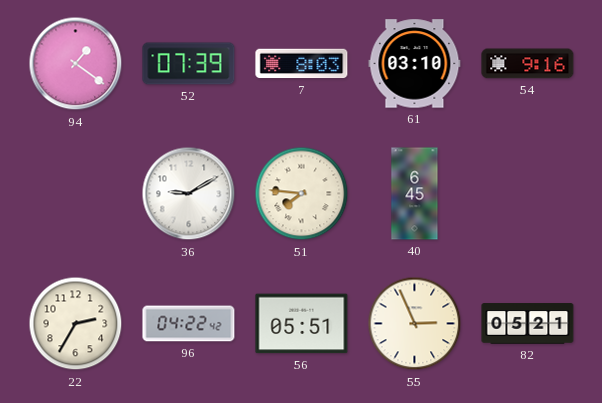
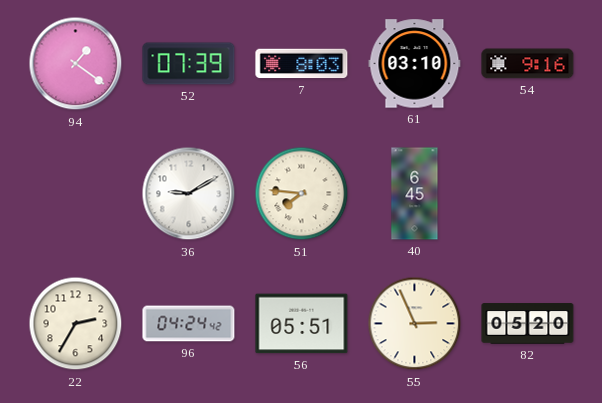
96: 04:22 -> 04:24
82: 05:21 -> 05:20
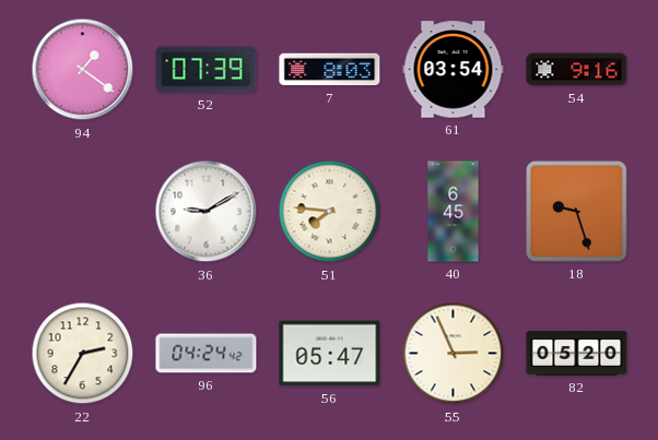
61: 03:10 -> 03:54
18: none -> 9:27
56: 05:51 -> 05:47
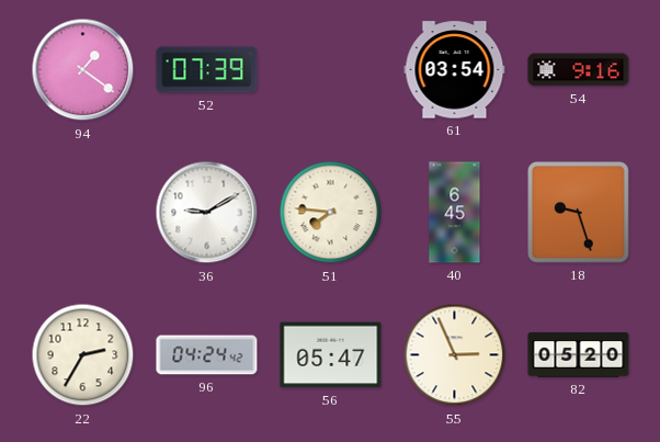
7: 8:03 -> none
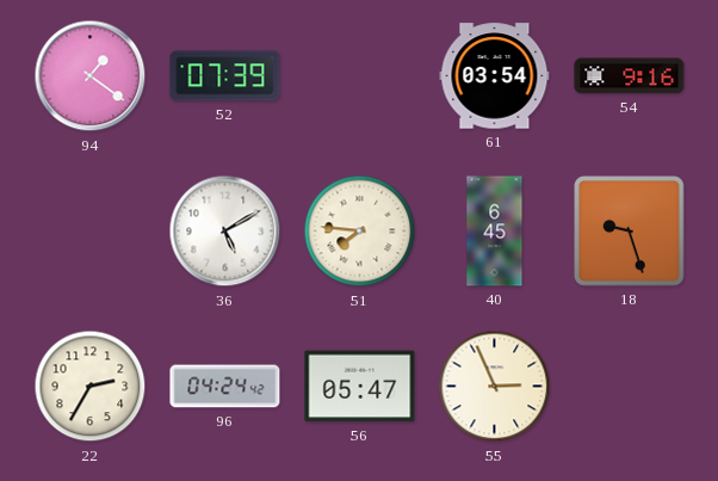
36: 9:10 -> 5:10
82: 05:20 -> none
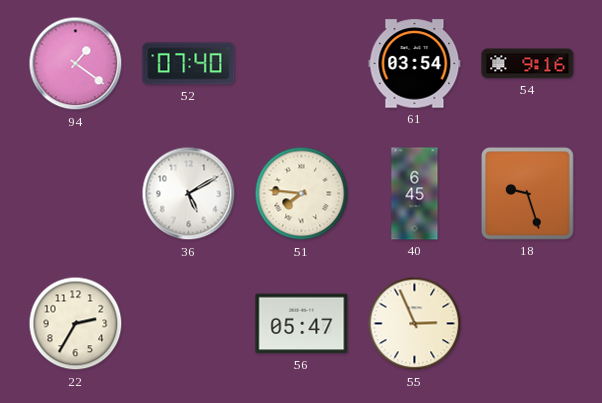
52: 07:39 -> 07:40
96: 04:24 -> none
